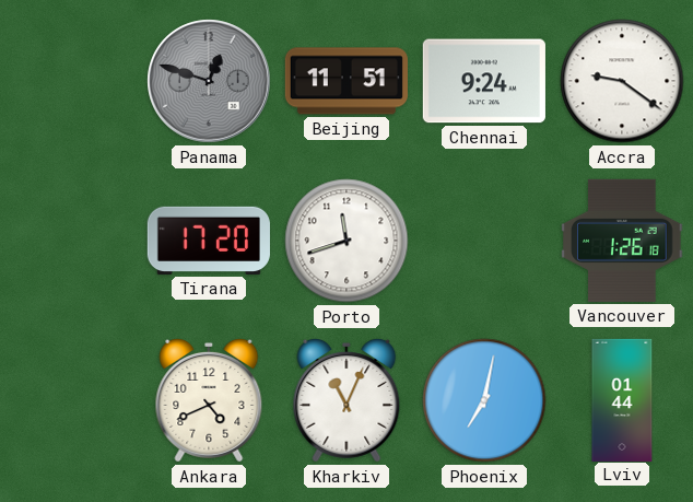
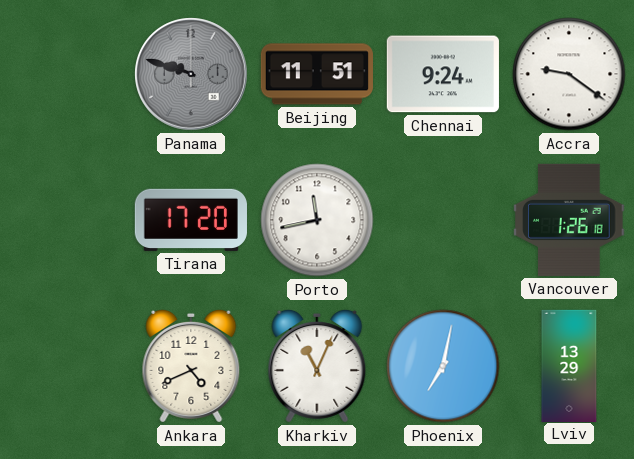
Panama: 12:48 -> 9:48
Porto: 11:42 -> 11:43
Lviv: 01:44 -> 13:29
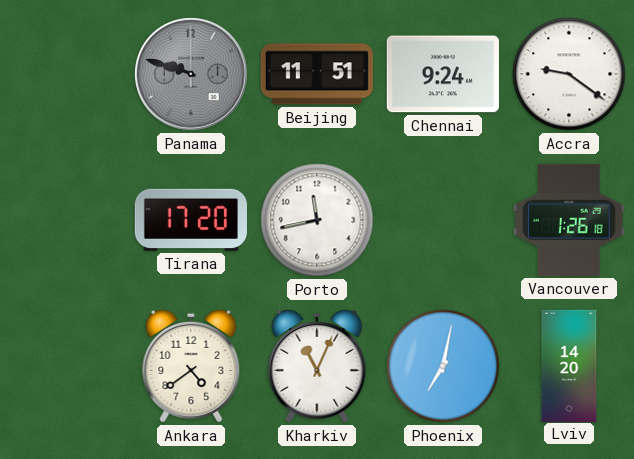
Ankara: 4:41 -> 4:39
Lviv: 13:29 -> 14:20
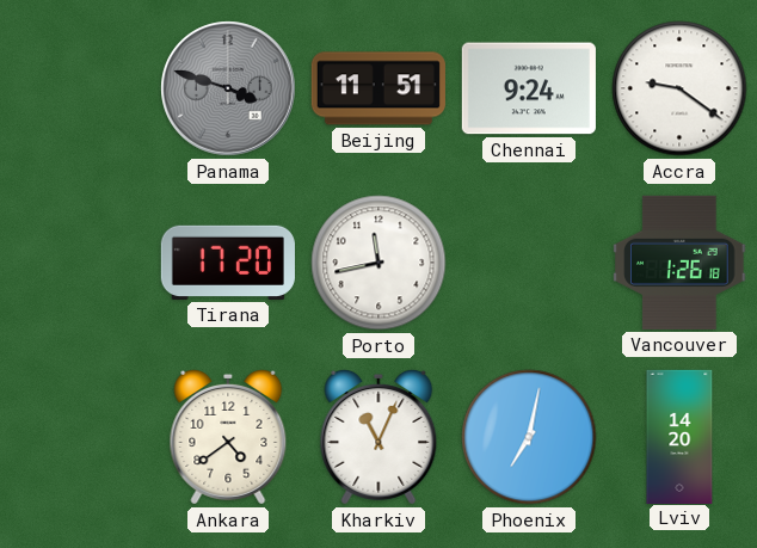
Panama: 9:48 -> 3:48
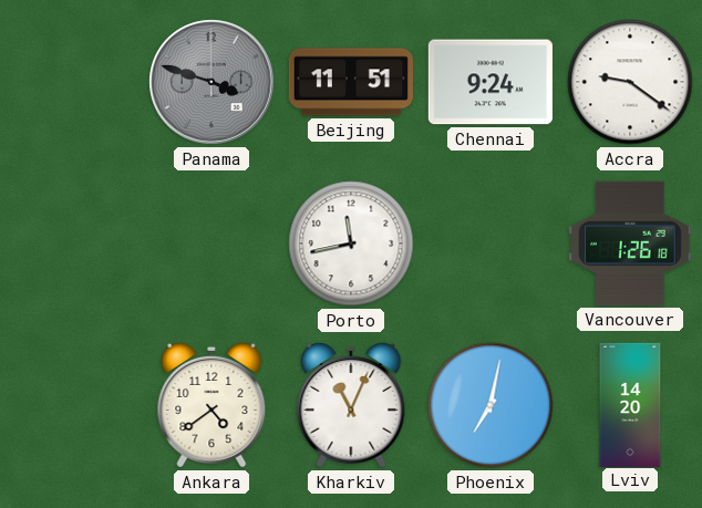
Tirana: 17:20 -> none
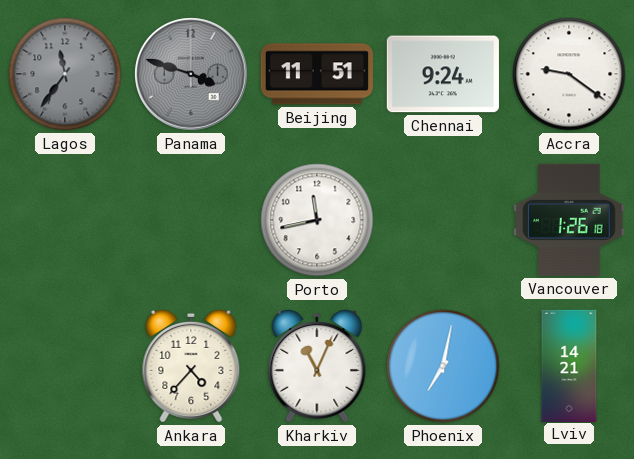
Lagos: none -> 11:36
Ankara: 4:39 -> 4:37
Lviv: 14:20 -> 14:21
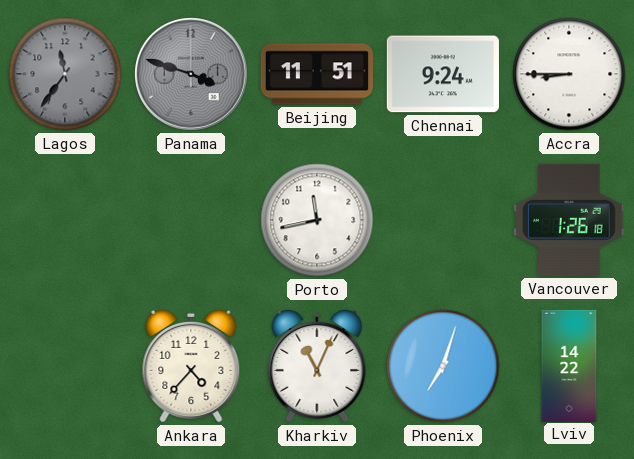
Accra: 9:21 -> 8:45
Phoenix: 7:02 -> 7:03
Lviv: 14:21 -> 14:22
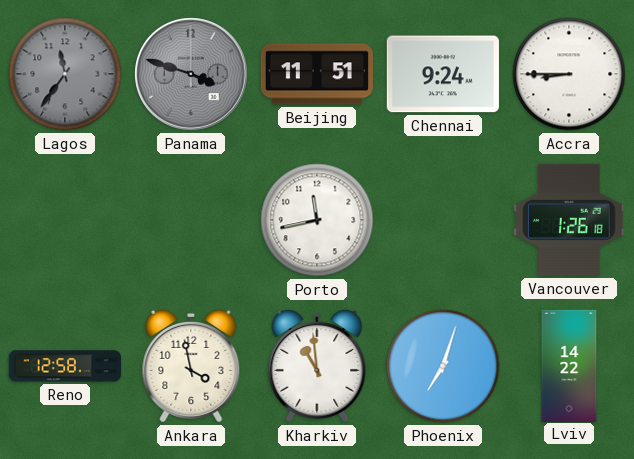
Reno: none -> 12:58
Ankara: 4:37 -> 3:58
Kharkiv: 11:04 -> 10:59
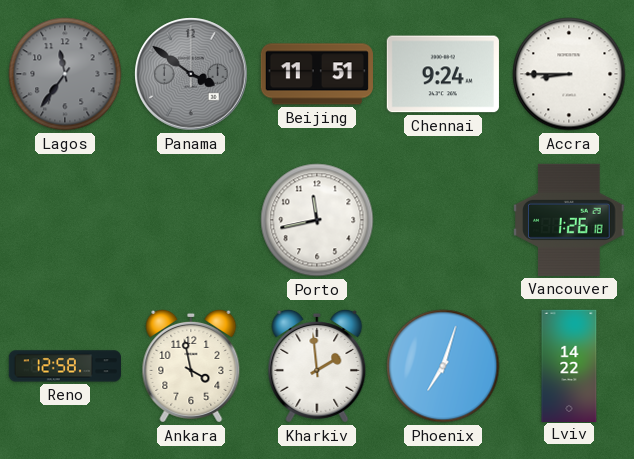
Panama: 3:48 -> 3:51
Kharkiv: 10:59 -> 1:59
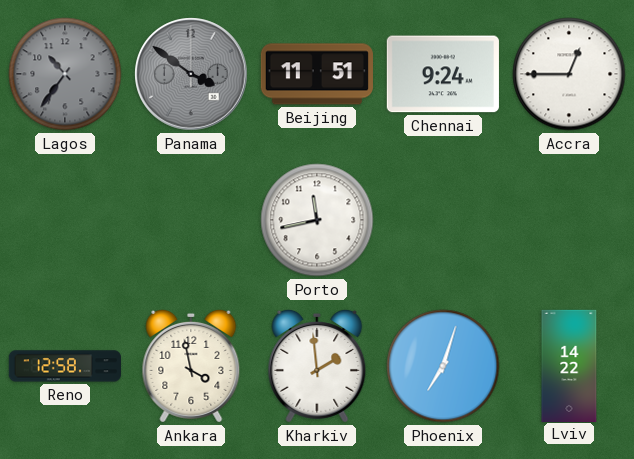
Lagos: 11:36 -> 10:36
Accra: 8:45 -> 12:45
Vancouver: 1:26 -> none
